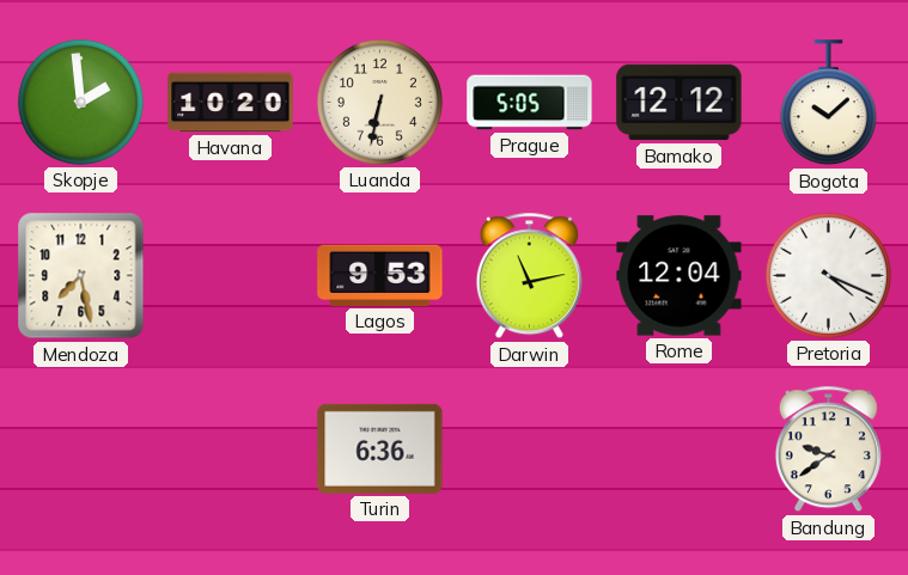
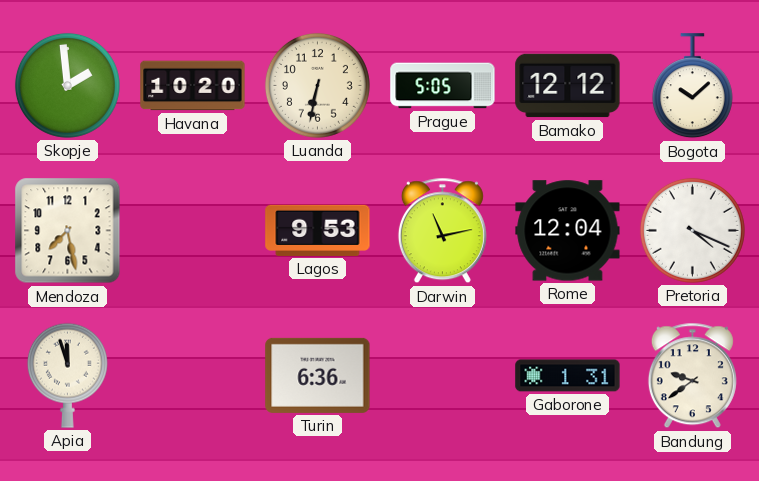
Apia: none -> 11:57
Gaborone: none -> 1:31
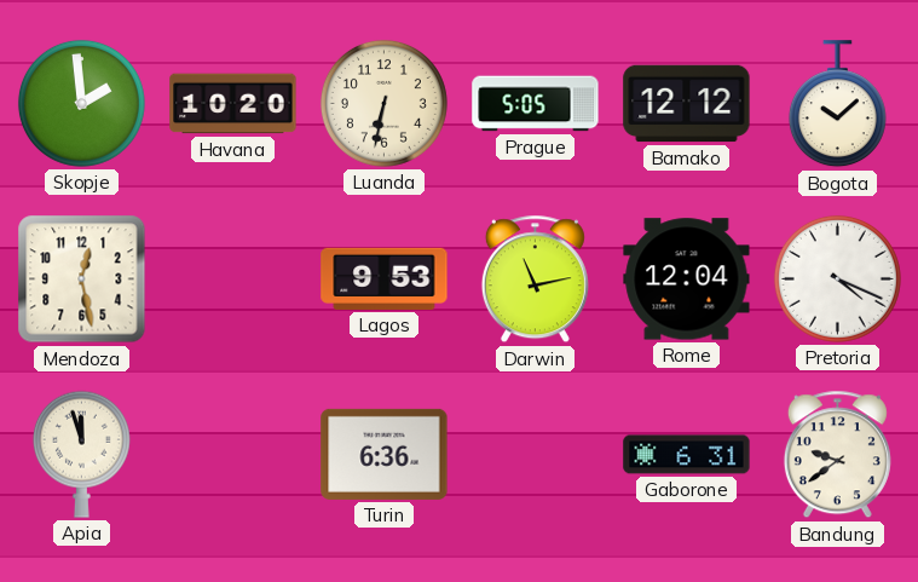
Mendoza: 7:28 -> 12:28
Gaborone: 1:31 -> 6:31
